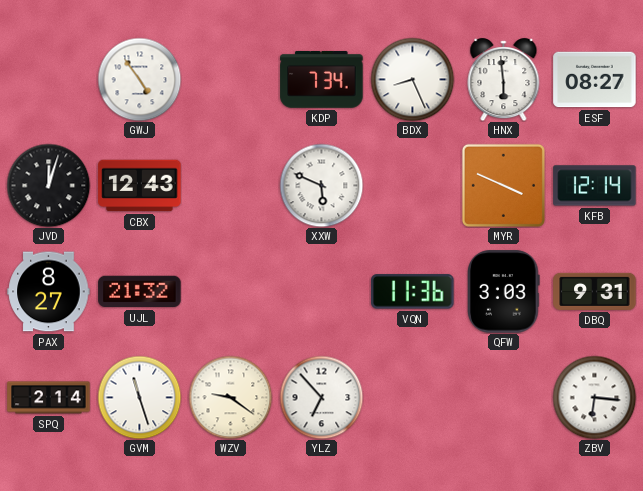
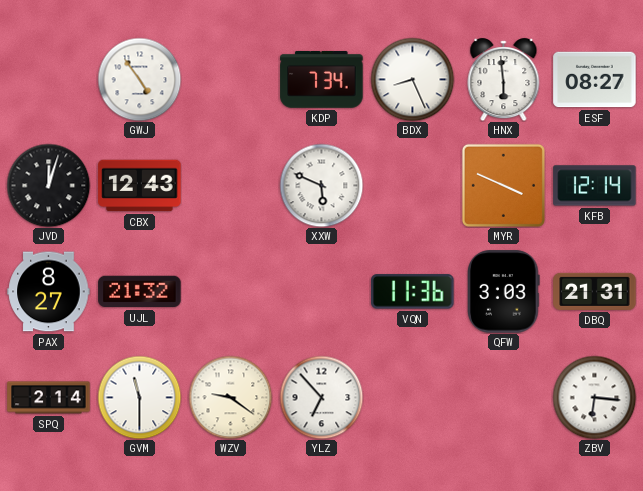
DBQ: 9:31 -> 21:31
GVM: 11:27 -> 11:30
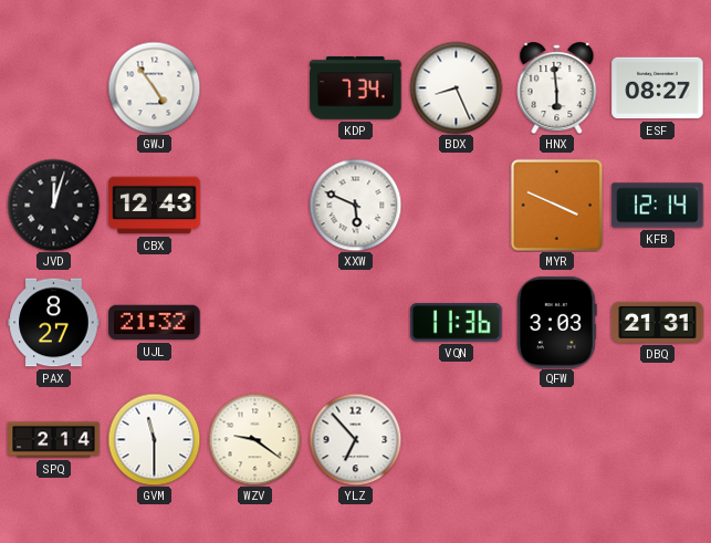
ZBV: 6:16 -> none
